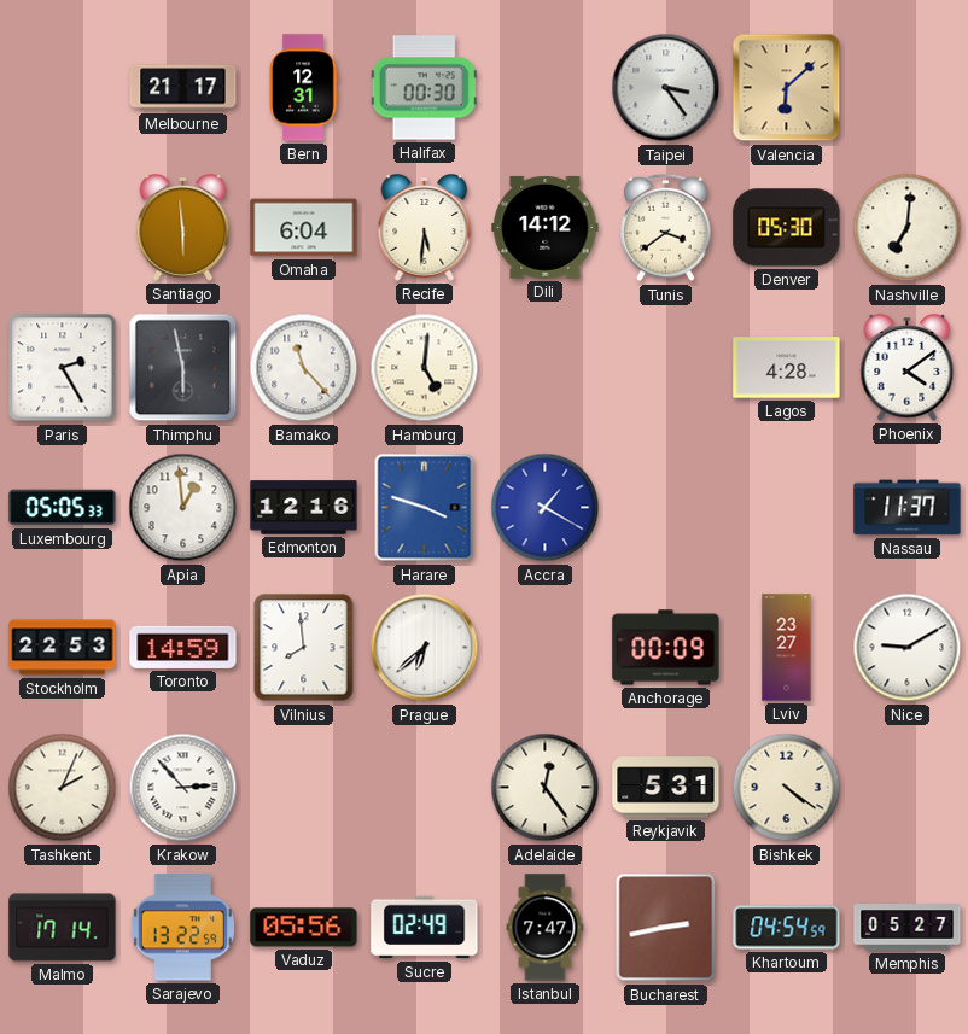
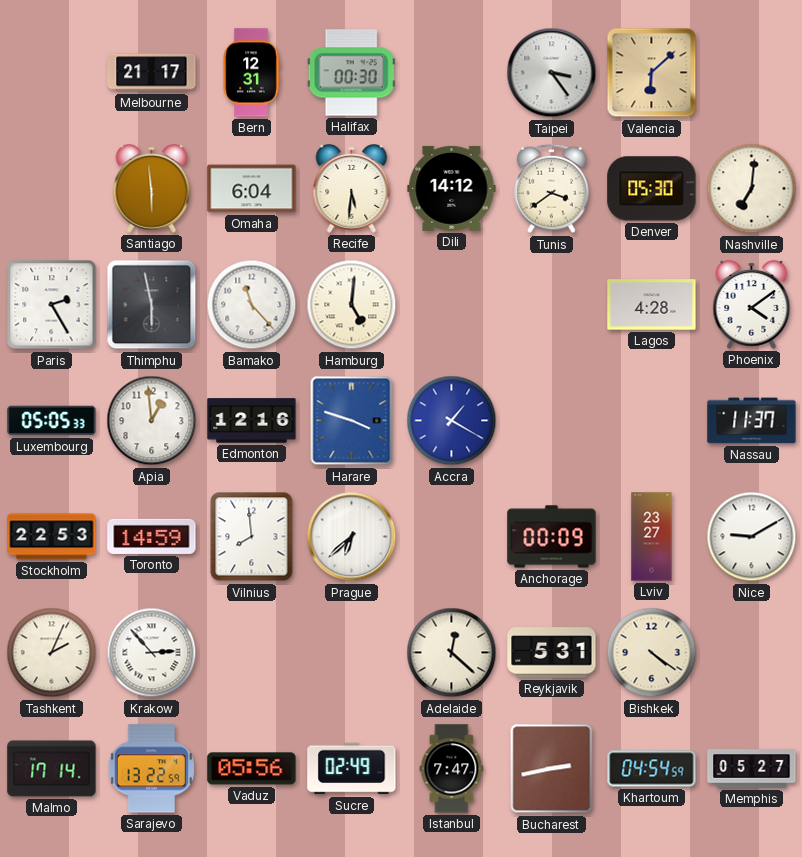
Adelaide: 12:24 -> 12:22
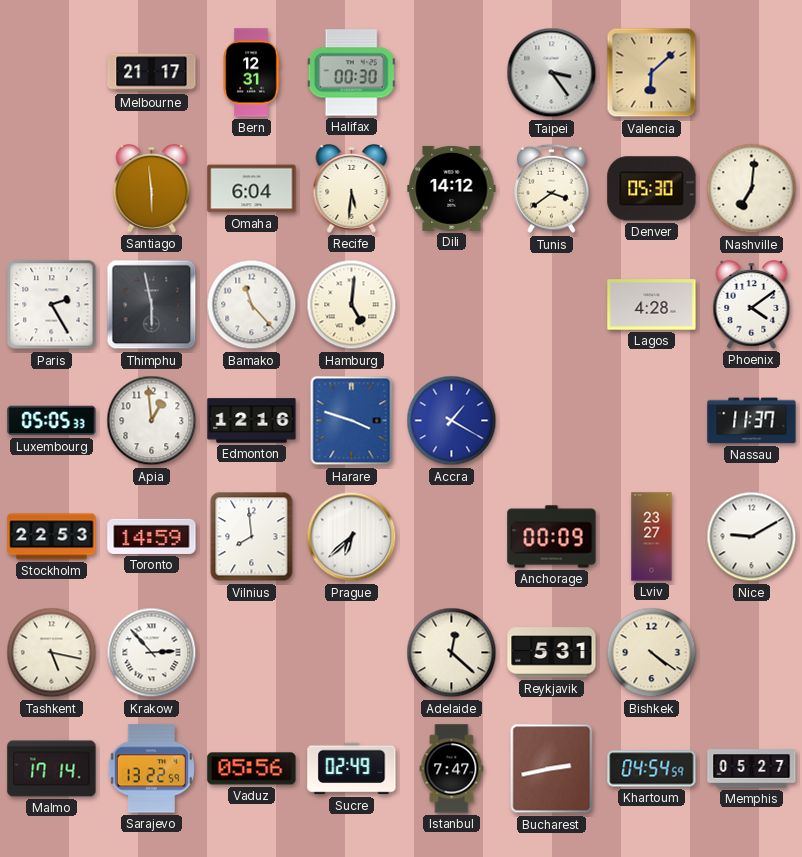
Tashkent: 2:04 -> 5:17
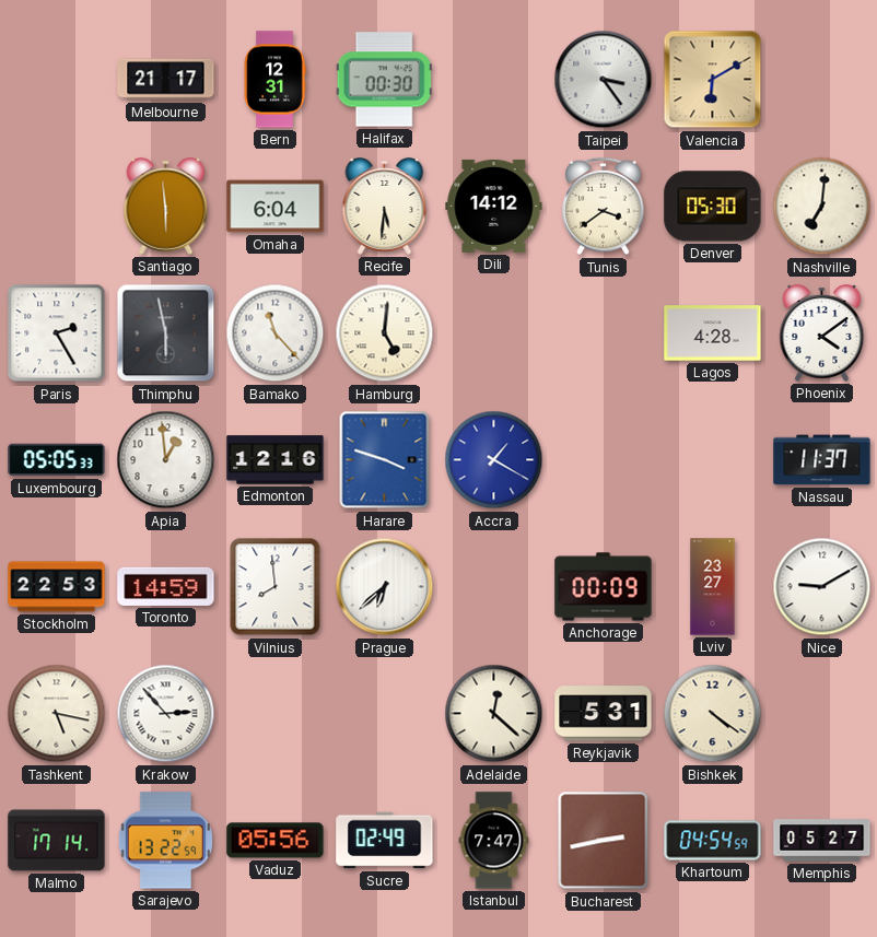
Valencia: 6:08 -> 6:10
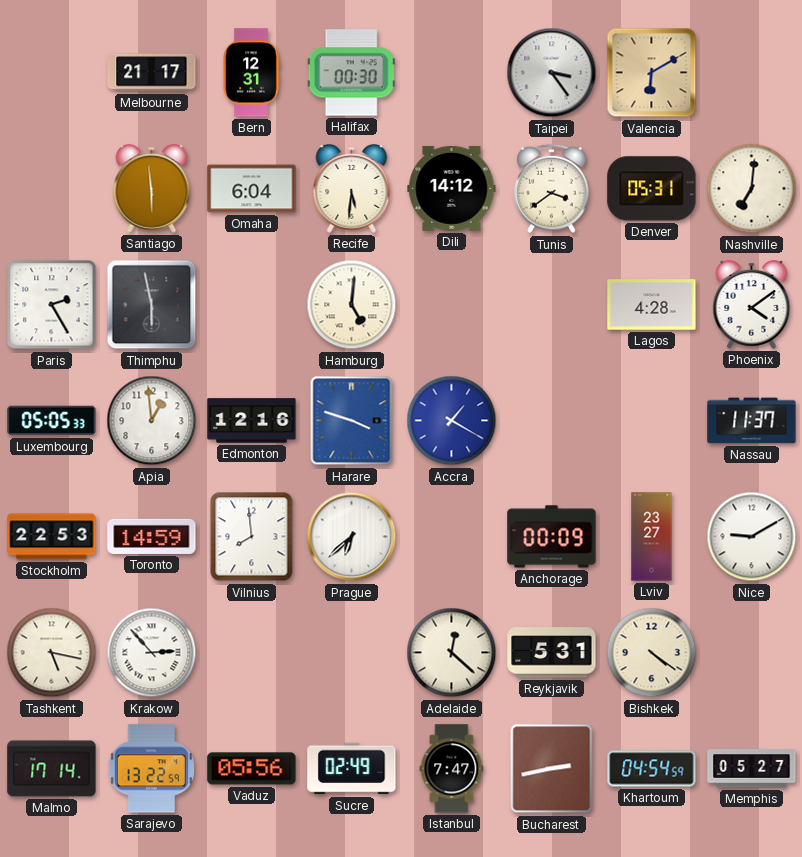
Denver: 05:30 -> 05:31
Bamako: 11:23 -> none
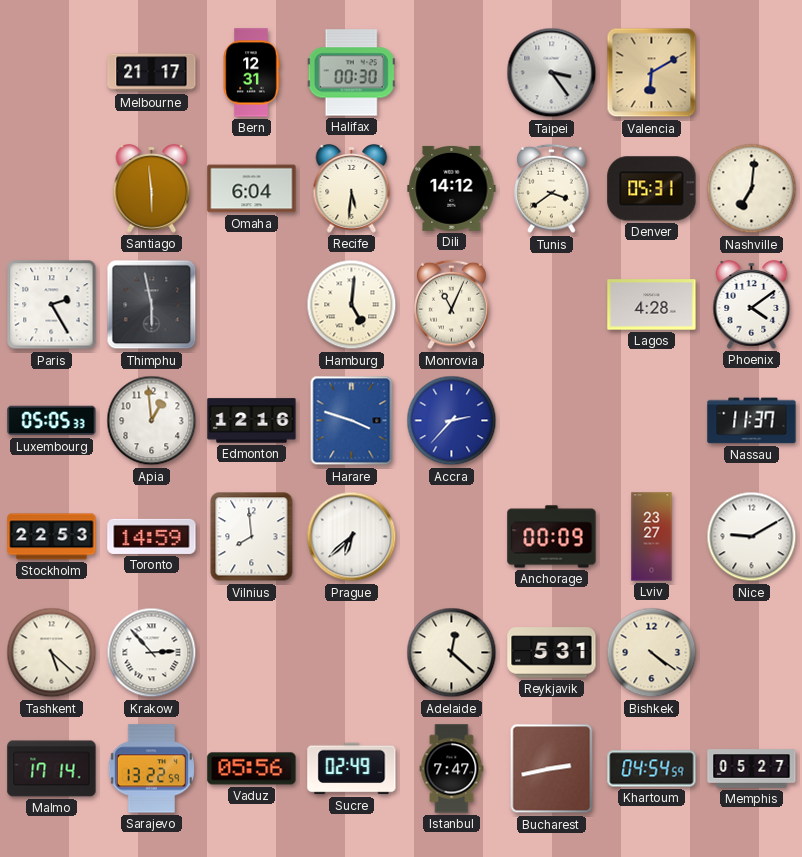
Monrovia: none -> 11:04
Accra: 1:20 -> 2:37
Tashkent: 5:17 -> 5:22
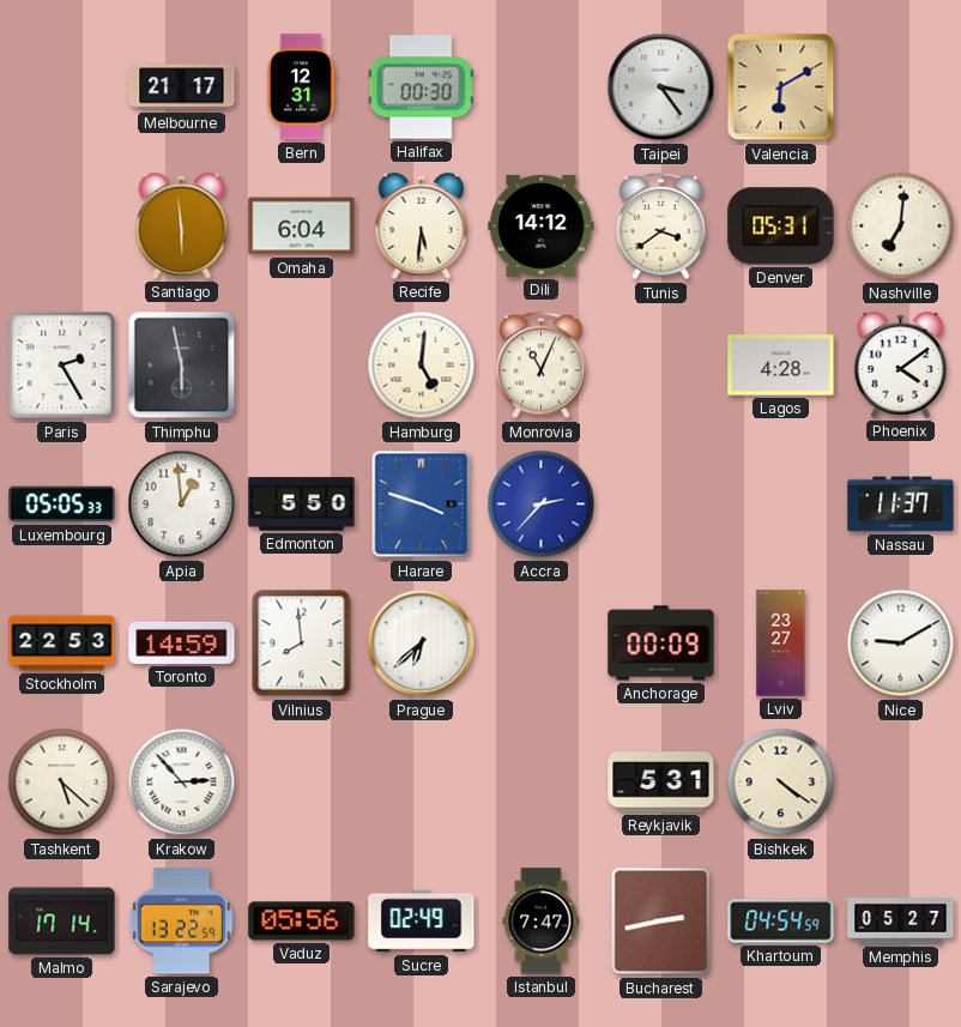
Edmonton: 12:16 -> 5:50
Adelaide: 12:22 -> none
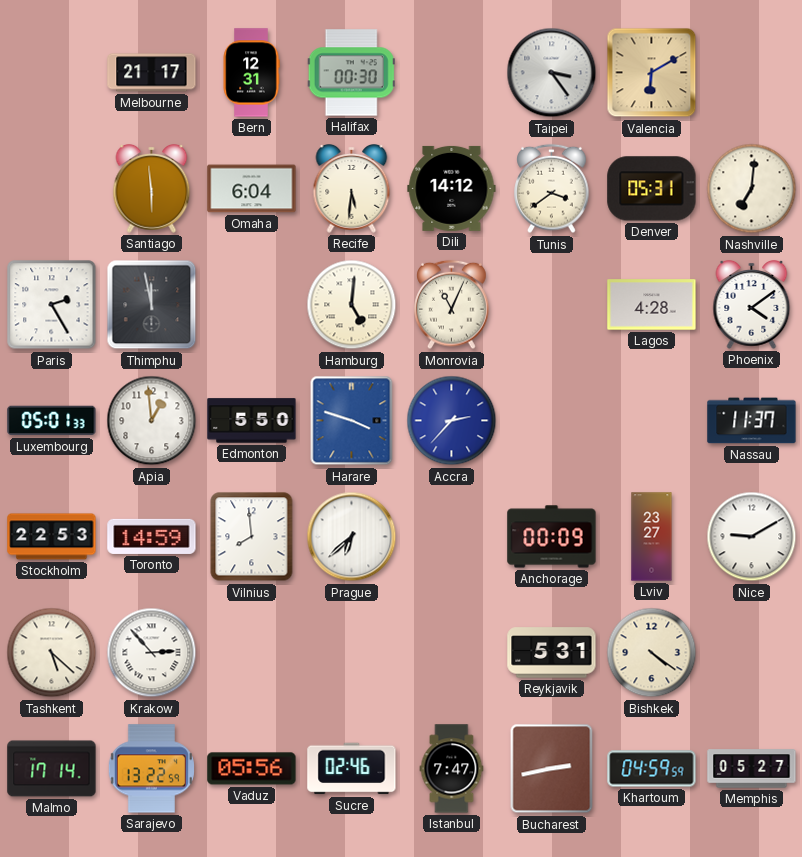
Thimphu: 5:58 -> 11:58
Luxembourg: 05:05 -> 05:01
Sucre: 02:49 -> 02:46
Khartoum: 04:54 -> 04:59
